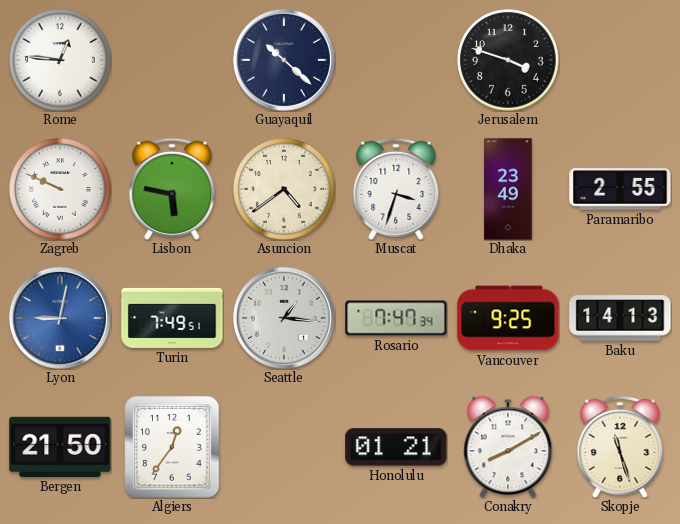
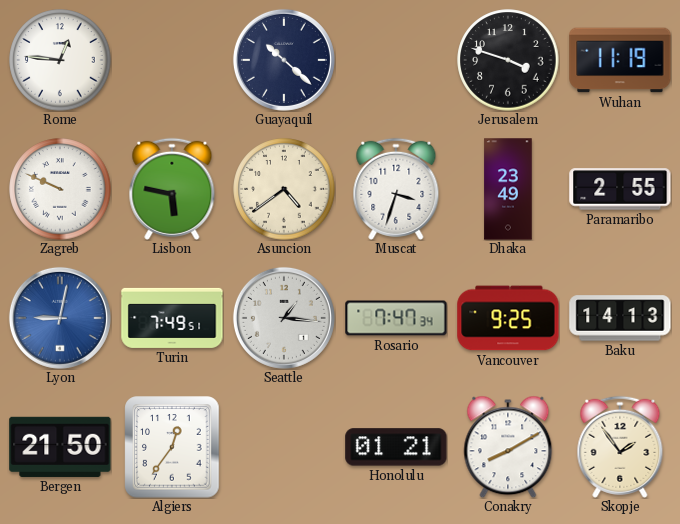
Wuhan: none -> 11:19
Skopje: 11:27 -> 1:54
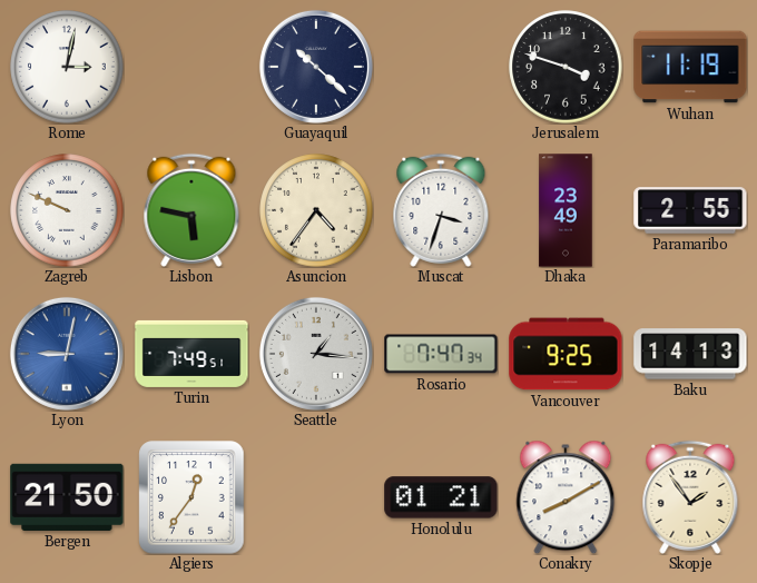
Rome: 12:46 -> 3:02
Asuncion: 4:39 -> 4:36
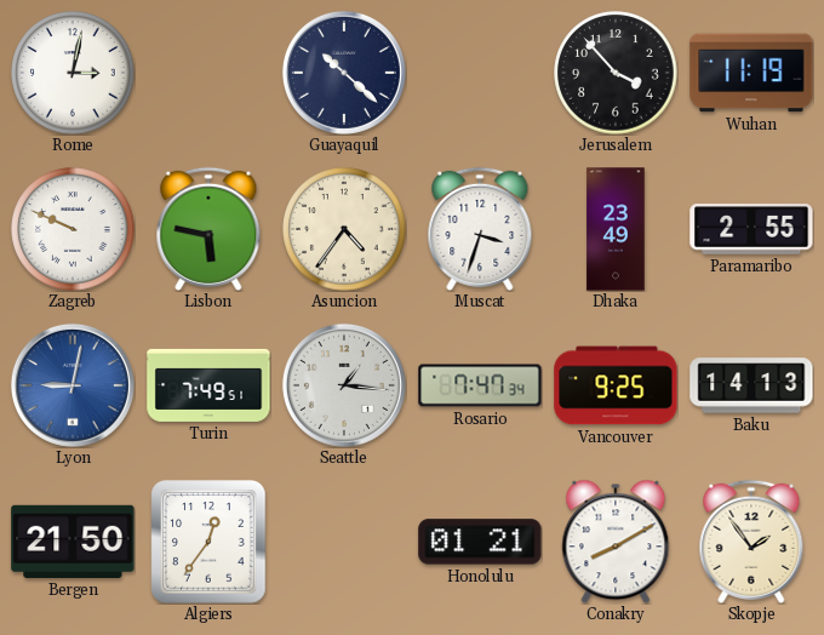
Jerusalem: 3:48 -> 3:53
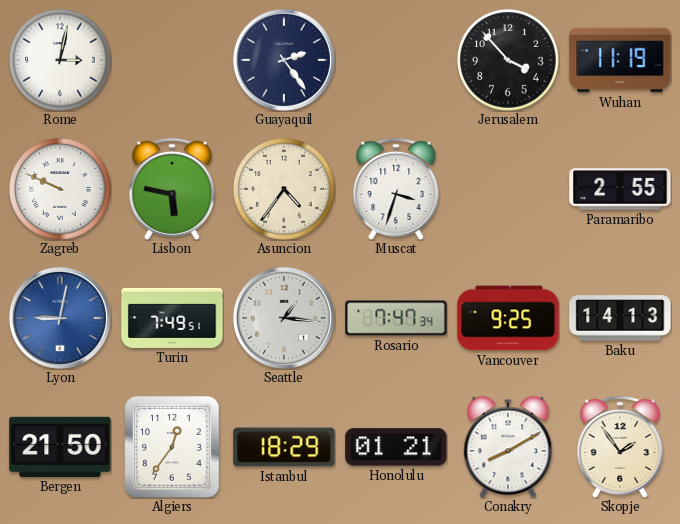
Guayaquil: 10:22 -> 2:24
Dhaka: 23:49 -> none
Istanbul: none -> 18:29
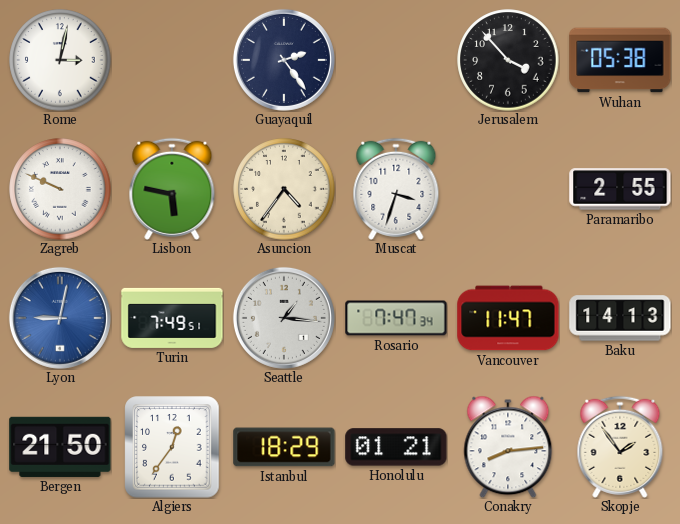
Wuhan: 11:19 -> 05:38
Vancouver: 9:25 -> 11:47
Conakry: 8:10 -> 8:14
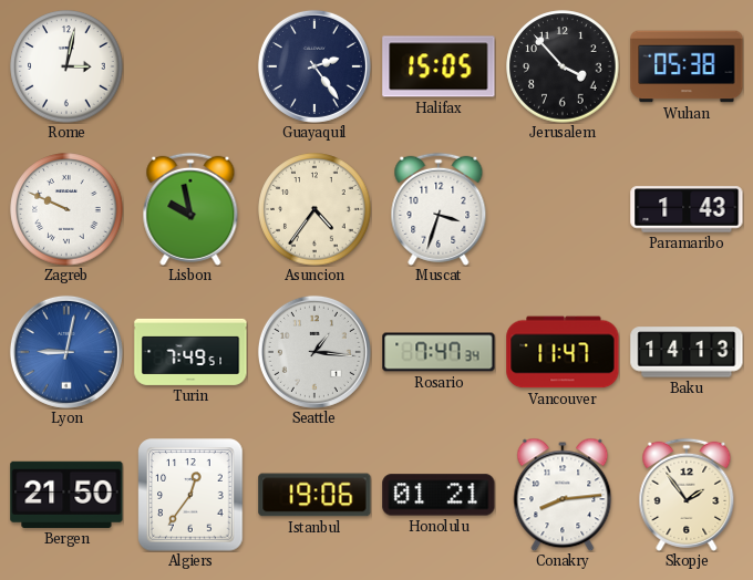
Halifax: none -> 15:05
Lisbon: 5:47 -> 9:58
Paramaribo: 2:55 -> 1:43
Istanbul: 18:29 -> 19:06
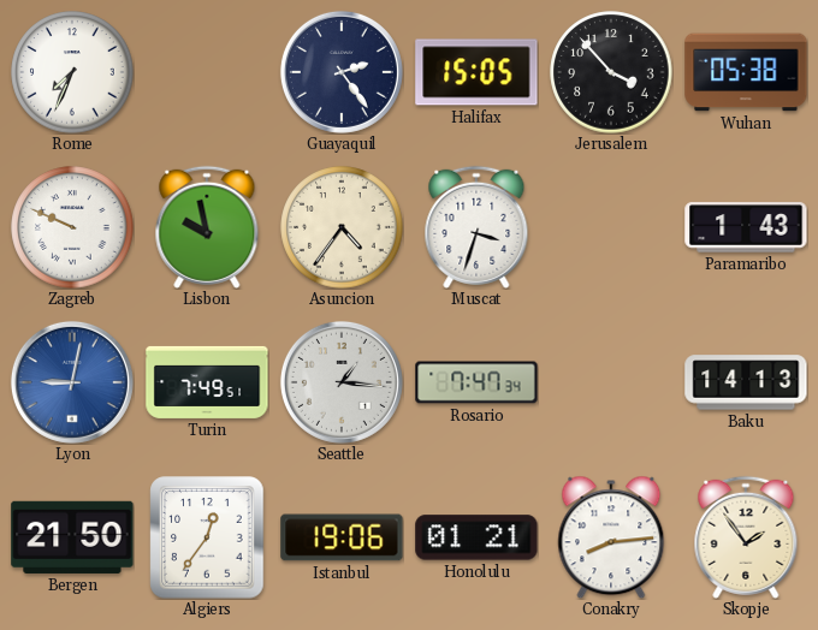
Rome: 3:02 -> 7:34
Vancouver: 11:47 -> none
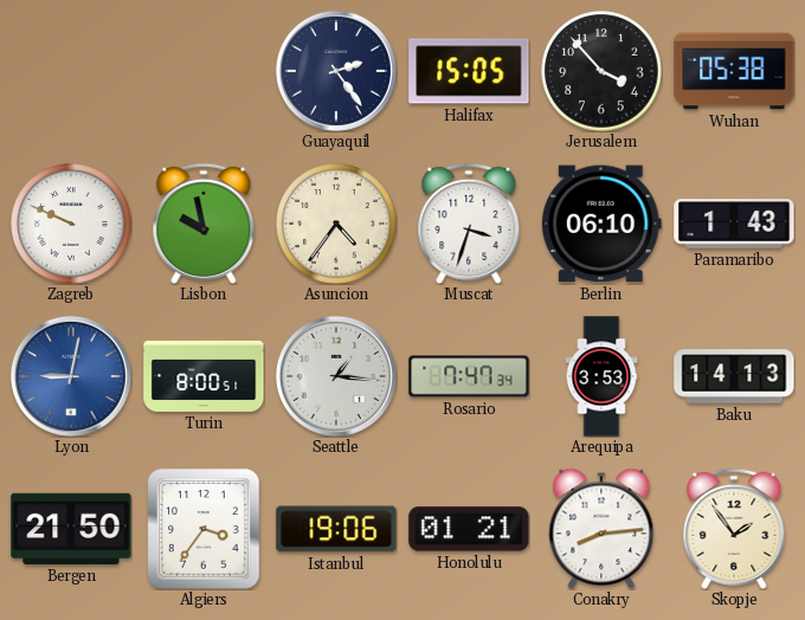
Rome: 7:34 -> none
Berlin: none -> 06:10
Turin: 7:49 -> 8:00
Arequipa: none -> 3:53
Algiers: 12:36 -> 3:36
